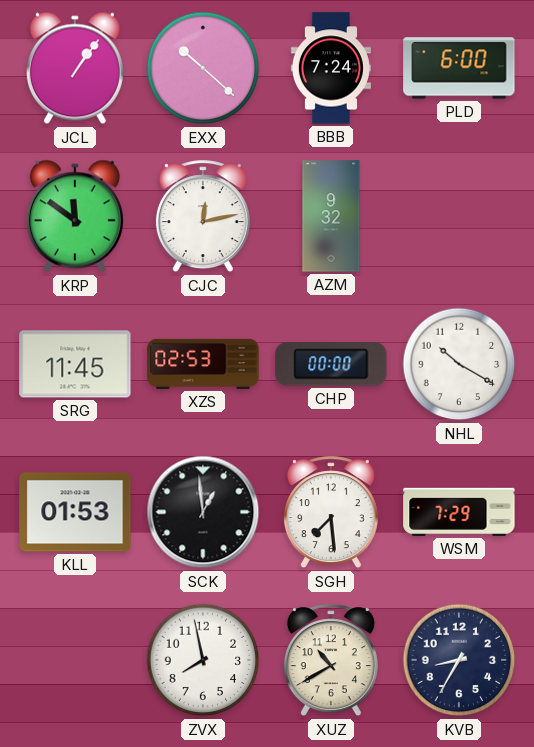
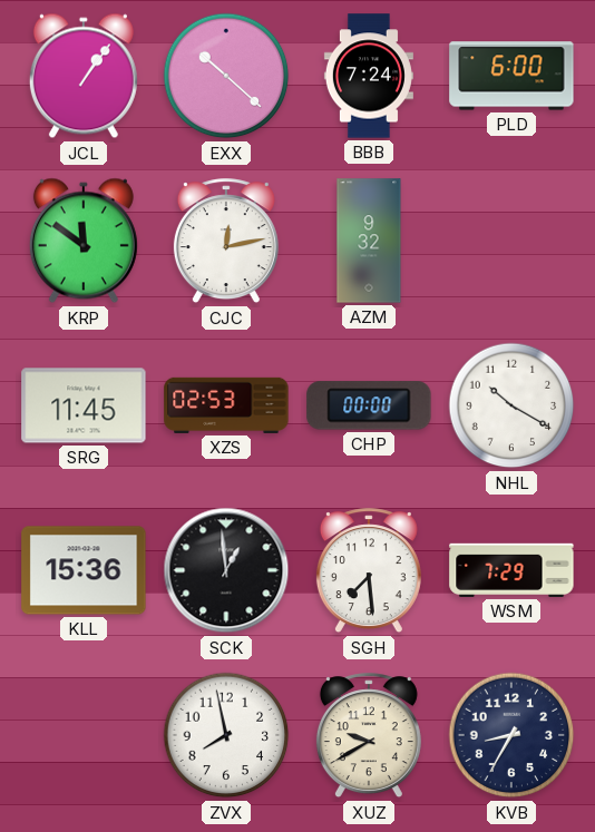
KLL: 01:53 -> 15:36
XUZ: 10:40 -> 9:40
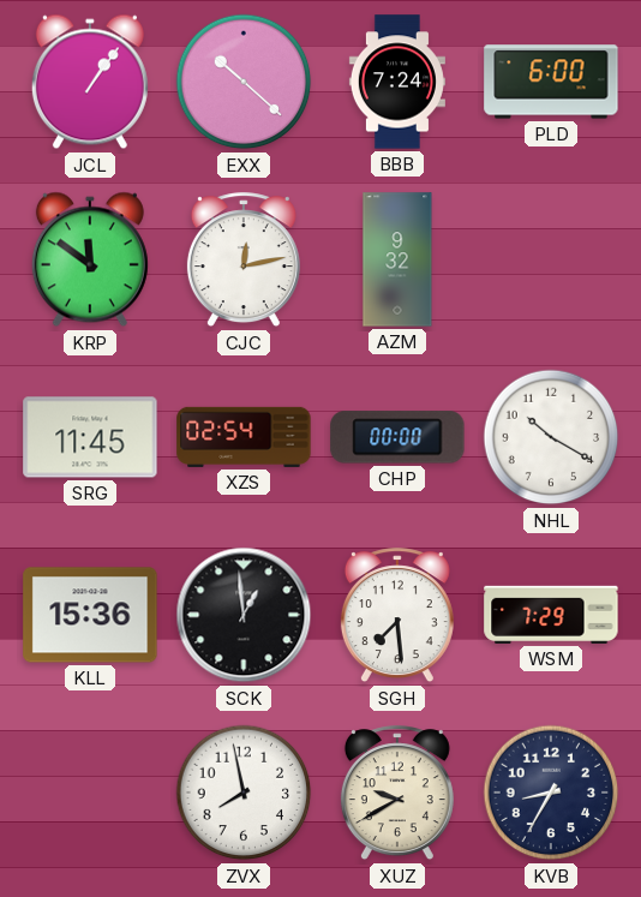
XZS: 02:53 -> 02:54
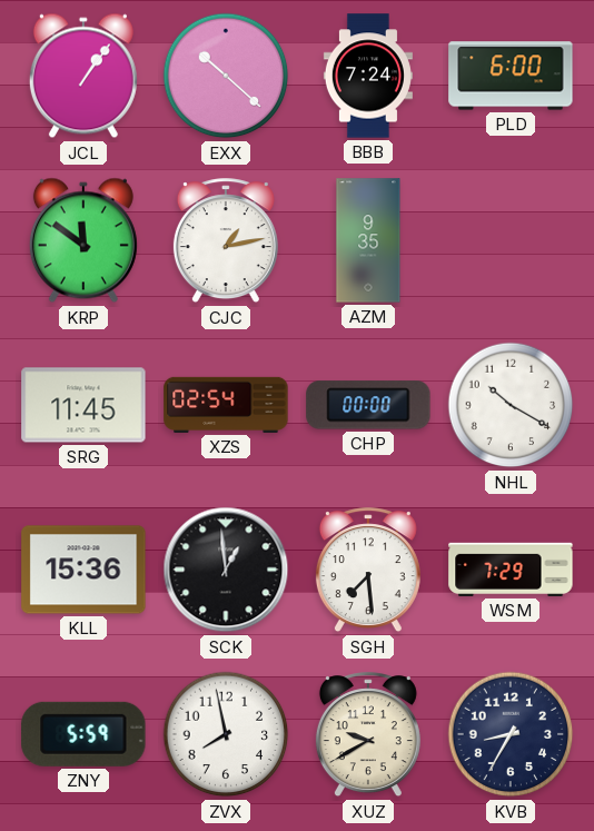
CJC: 12:13 -> 1:13
AZM: 9:32 -> 9:35
ZNY: none -> 5:59
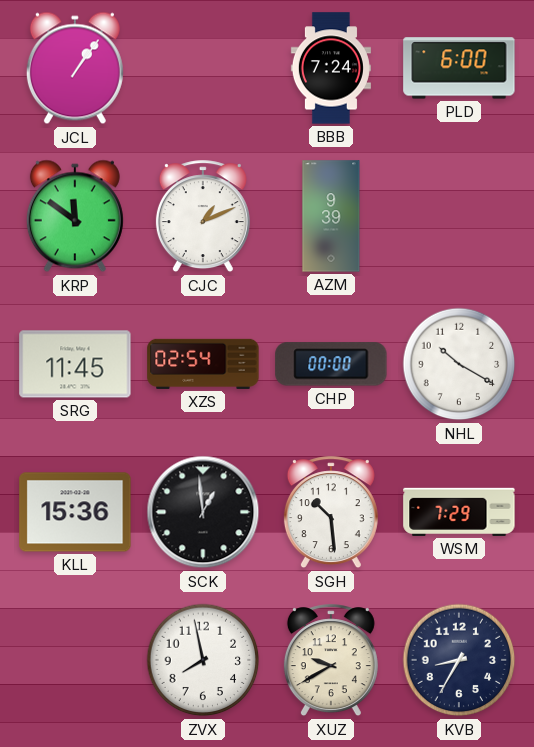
EXX: 10:22 -> none
CJC: 1:13 -> 1:11
AZM: 9:35 -> 9:39
SGH: 7:29 -> 10:29
ZNY: 5:59 -> none
